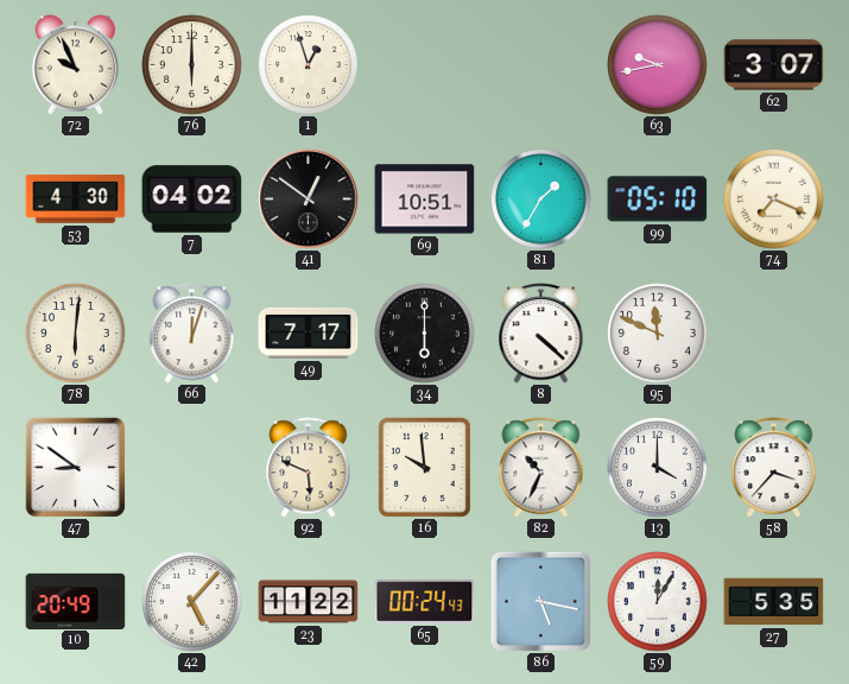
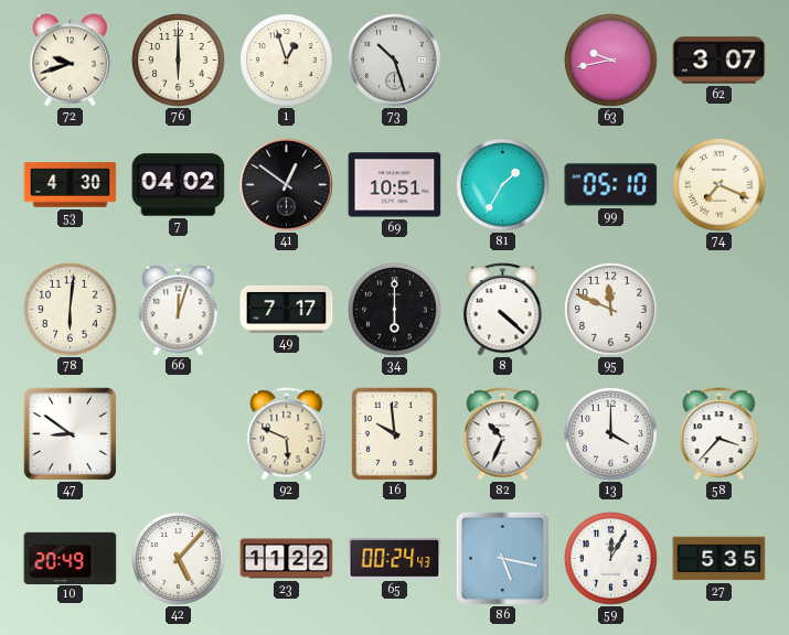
72: 9:56 -> 9:42
73: none -> 10:27
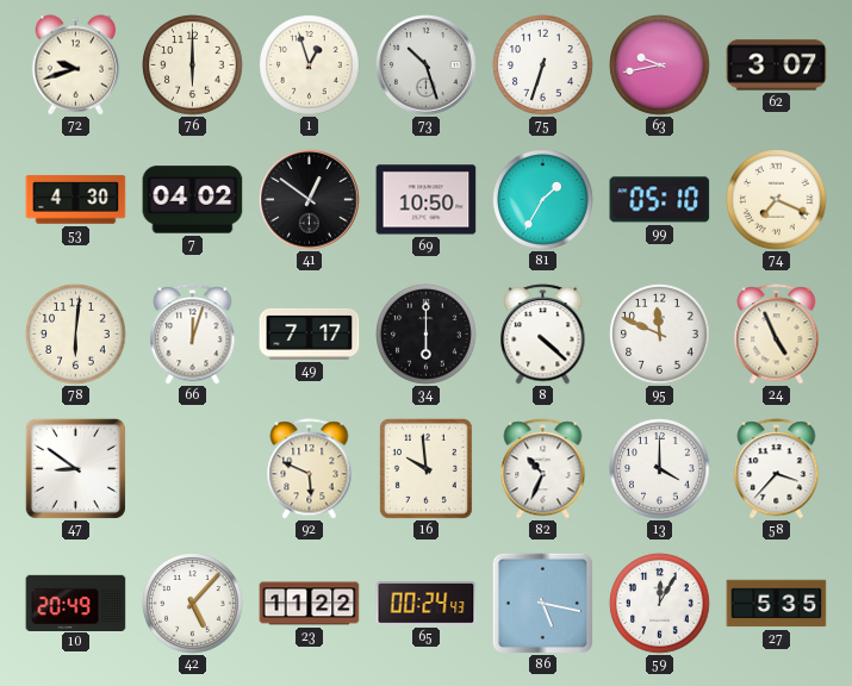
75: none -> 6:33
69: 10:51 -> 10:50
24: none -> 4:56
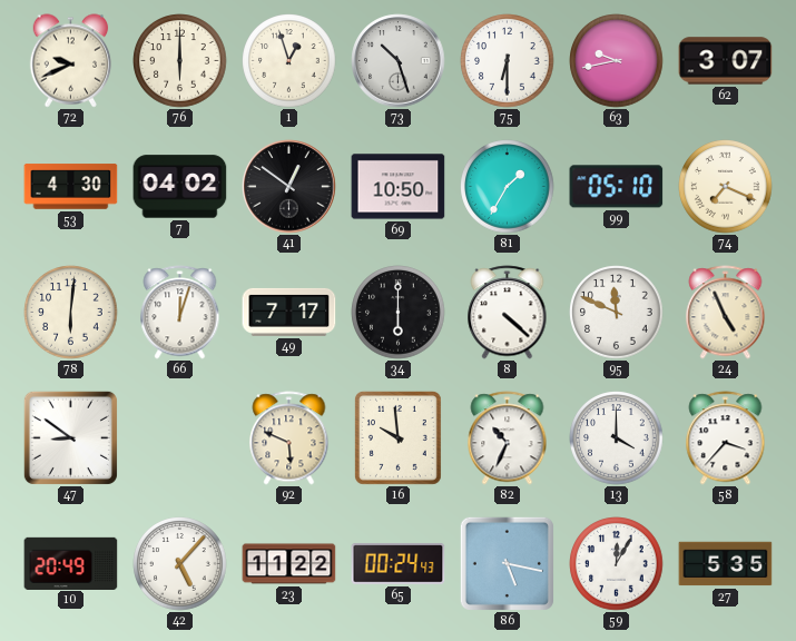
72: 9:42 -> 9:41
75: 6:33 -> 6:30
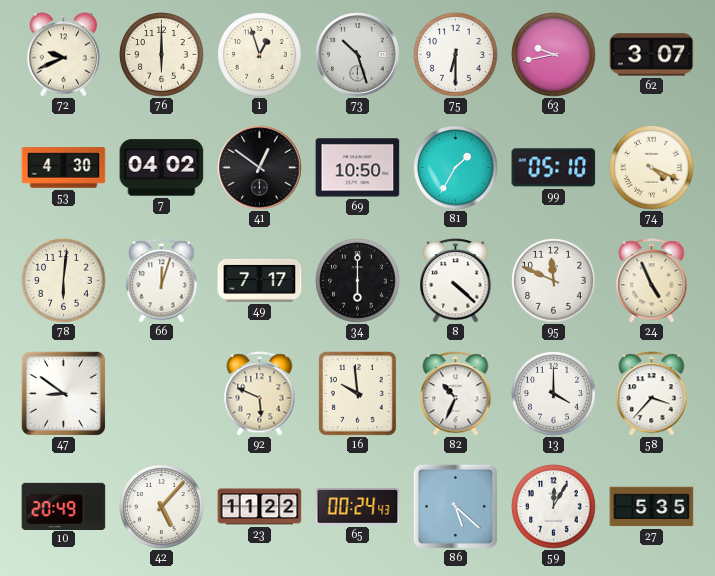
74: 7:19 -> 4:19
86: 5:17 -> 5:22
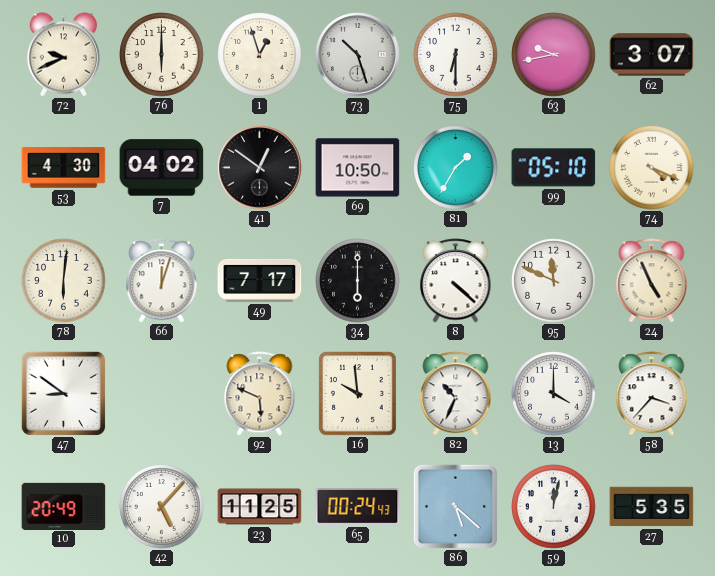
23: 11:22 -> 11:25
59: 12:05 -> 12:02
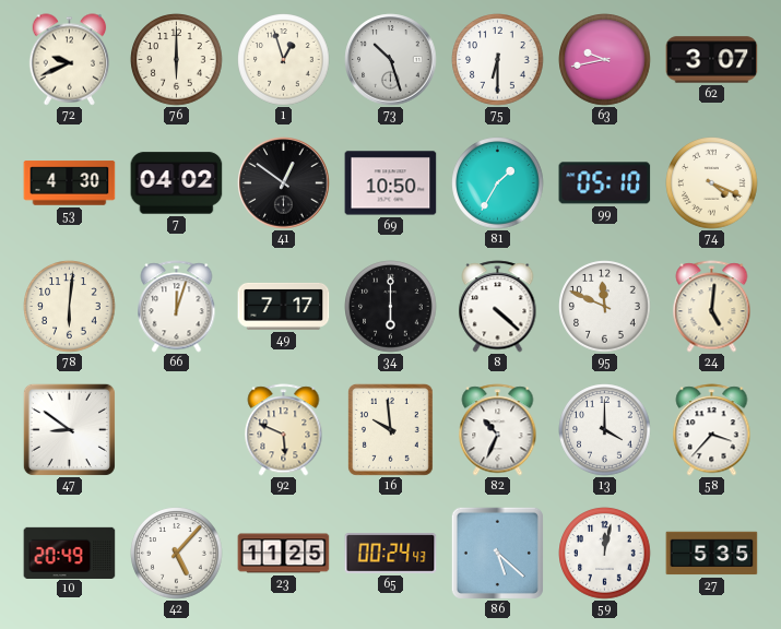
24: 4:56 -> 5:01
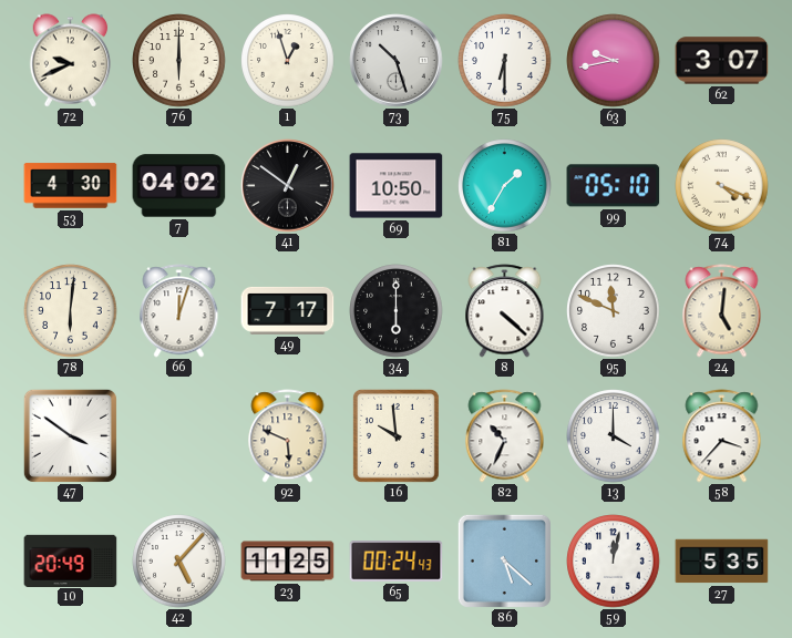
47: 8:51 -> 3:51
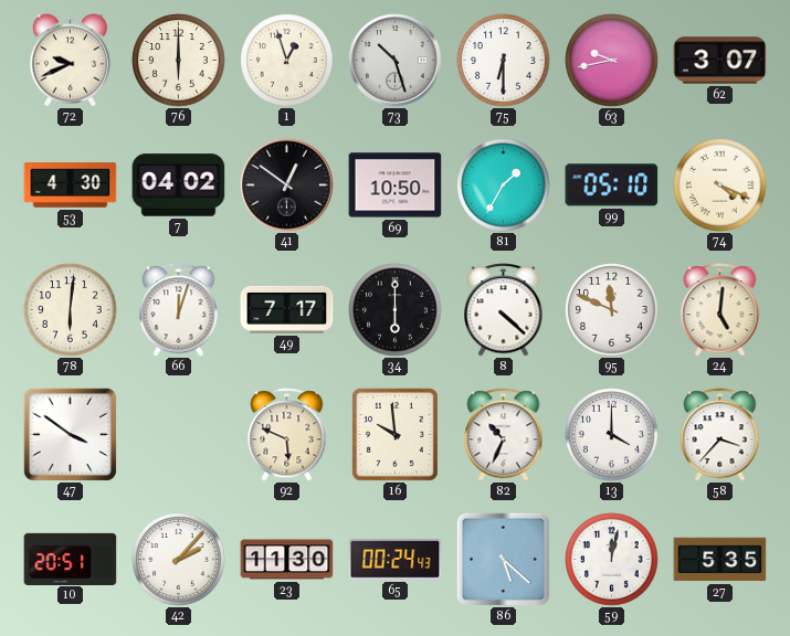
10: 20:49 -> 20:51
42: 5:07 -> 2:07
23: 11:25 -> 11:30
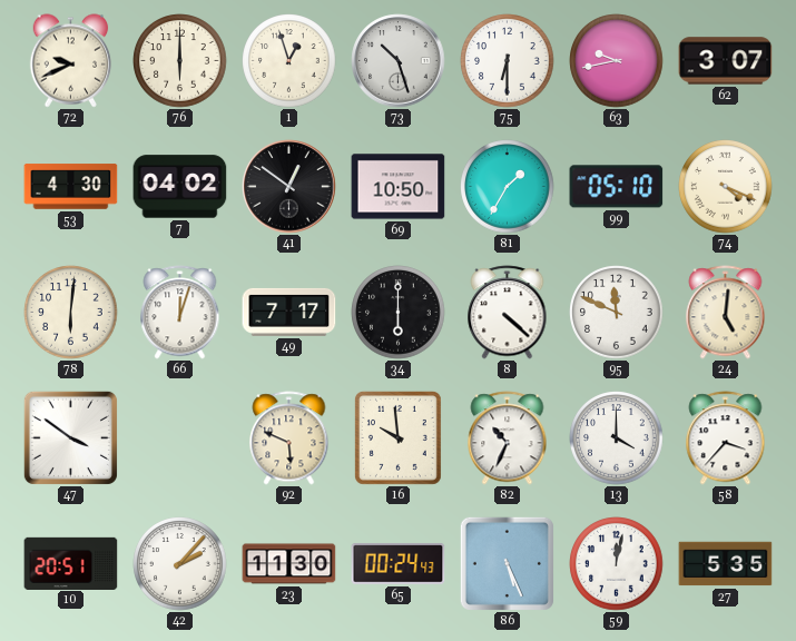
86: 5:22 -> 5:26
